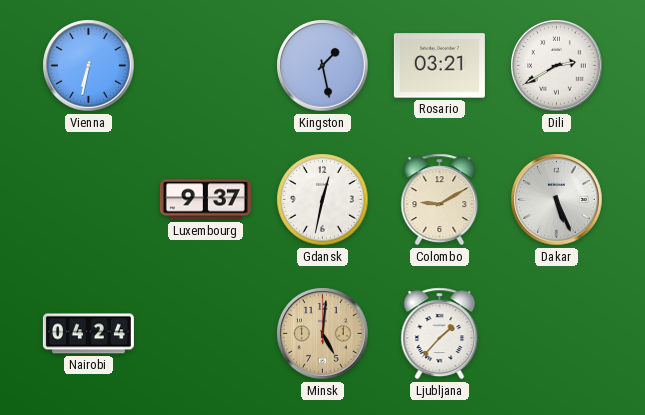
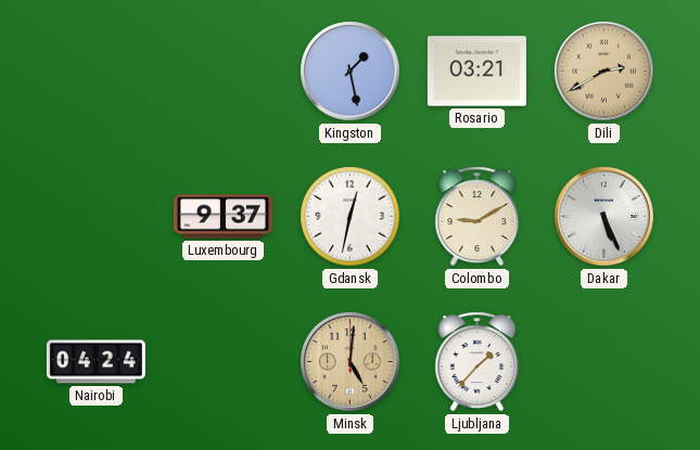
Vienna: 6:32 -> none
Dili dial: white -> champagne
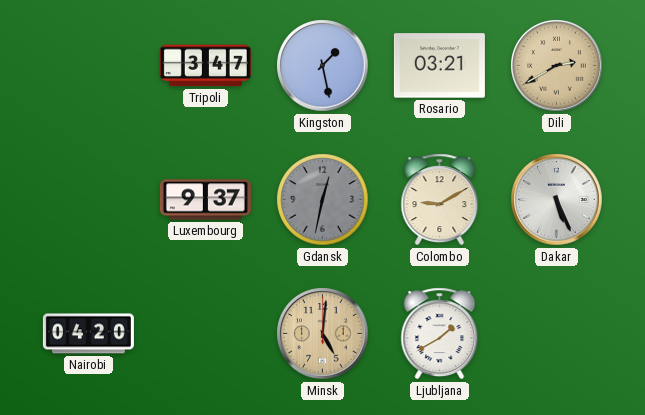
Tripoli: none -> 3:47
Gdansk dial: white -> grey
Nairobi: 04:24 -> 04:20
Ljubljana: 1:37 -> 1:40
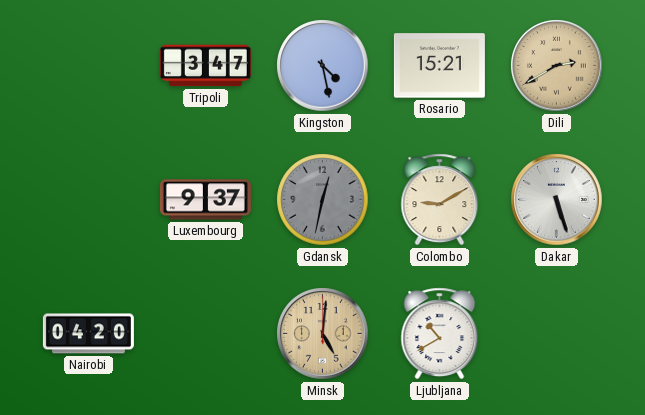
Kingston: 1:28 -> 4:28
Rosario: 03:21 -> 15:21
Dakar: 5:26 -> 5:27
Ljubljana: 1:40 -> 10:40
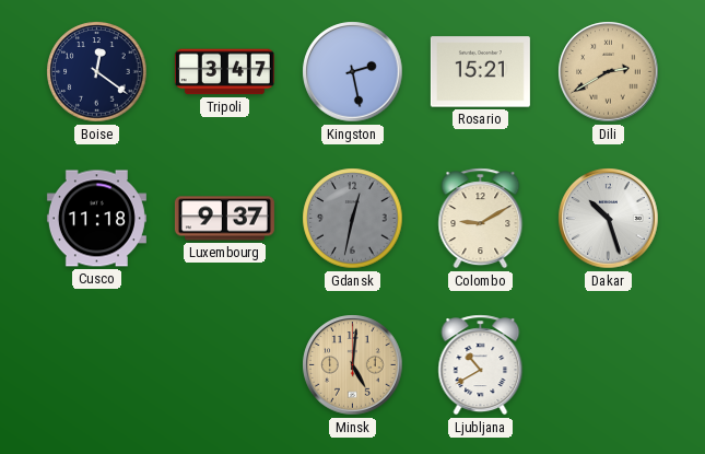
Boise: none -> 12:21
Kingston: 4:28 -> 2:28
Cusco: none -> 11:18
Dakar: 5:27 -> 10:27
Nairobi: 04:20 -> none
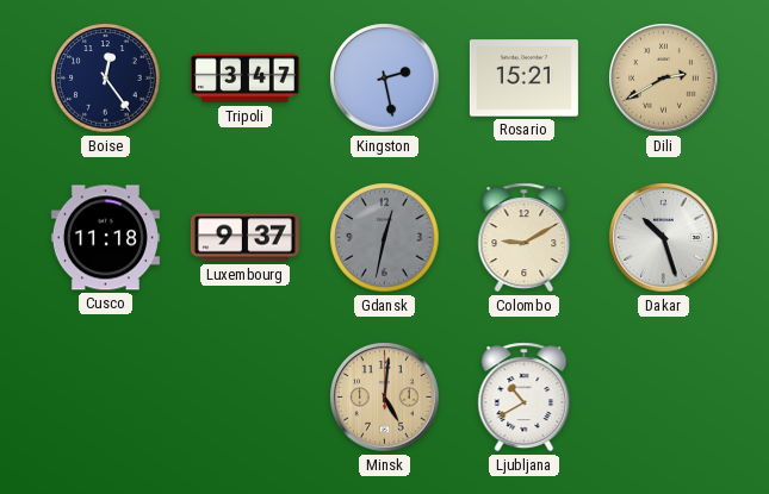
Boise: 12:21 -> 12:24
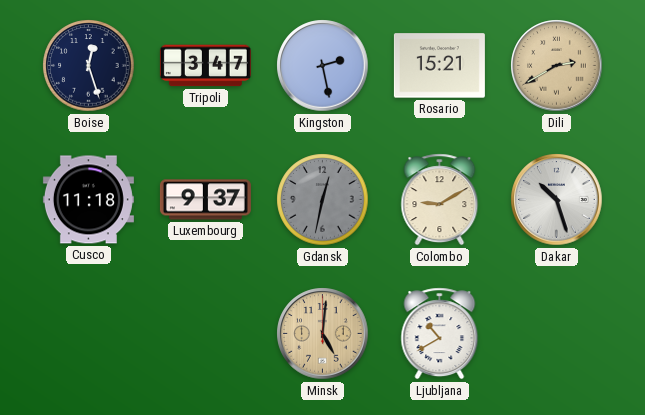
Boise: 12:24 -> 12:27
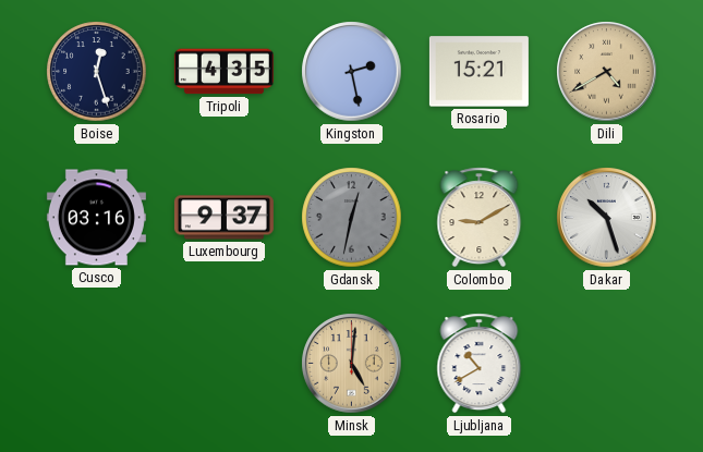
Tripoli: 3:47 -> 4:35
Dili: 2:40 -> 4:40
Cusco: 11:18 -> 03:16
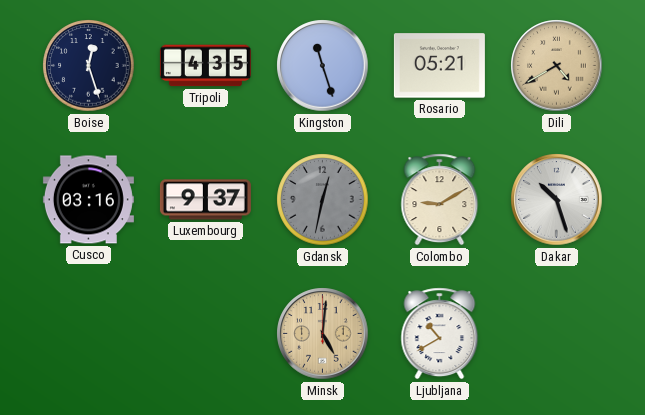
Kingston: 2:28 -> 11:27
Rosario: 15:21 -> 05:21
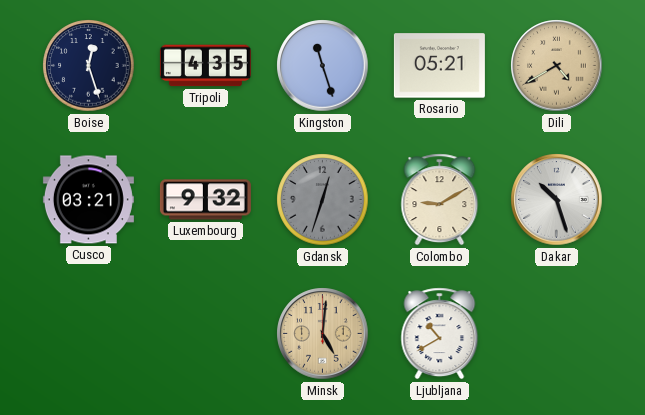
Cusco: 03:16 -> 03:21
Luxembourg: 9:37 -> 9:32
Gdansk: 12:32 -> 12:33
